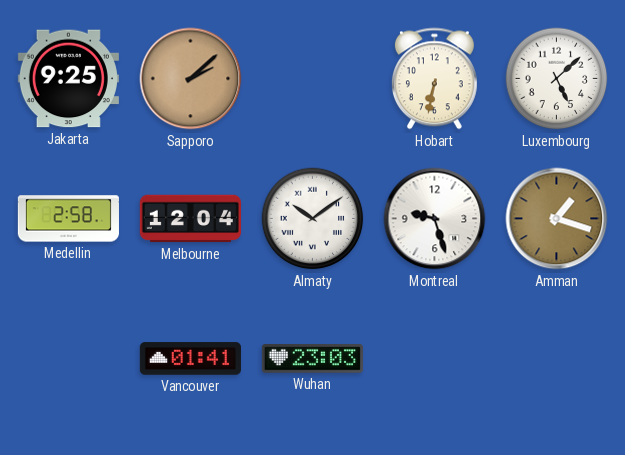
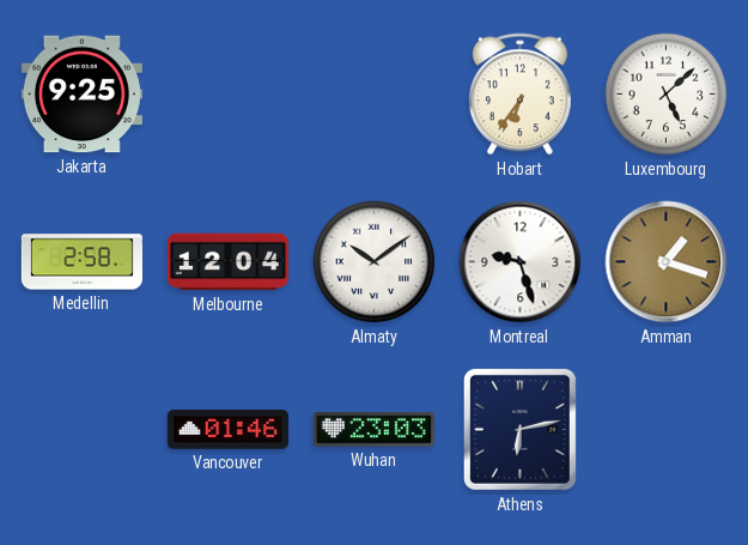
Sapporo: 2:08 -> none
Hobart: 6:32 -> 6:36
Vancouver: 01:41 -> 01:46
Athens: none -> 6:13
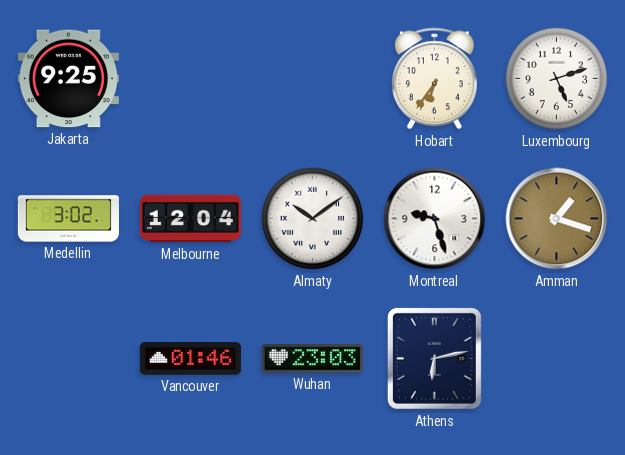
Luxembourg: 5:08 -> 5:12
Medellin: 2:58 -> 3:02
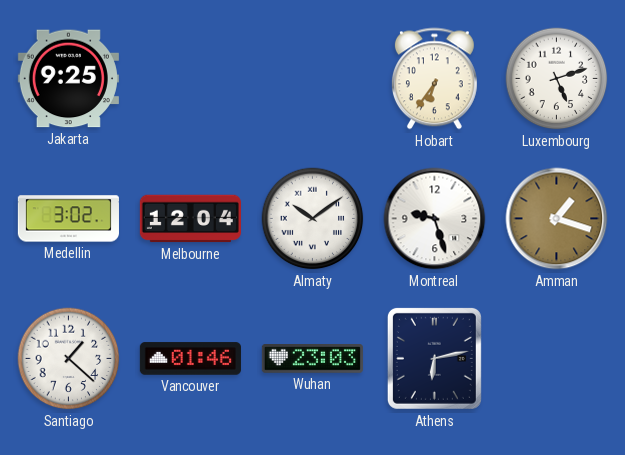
Santiago: none -> 1:22
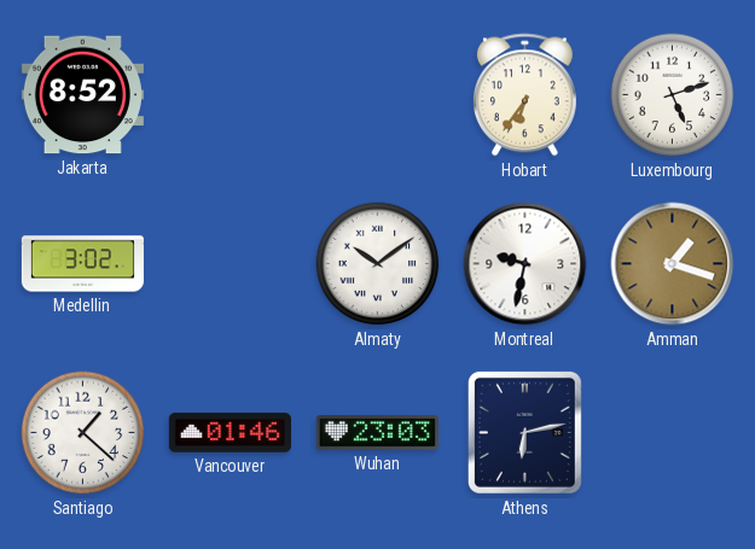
Jakarta: 9:25 -> 8:52
Melbourne: 12:04 -> none
Montreal: 9:27 -> 9:32
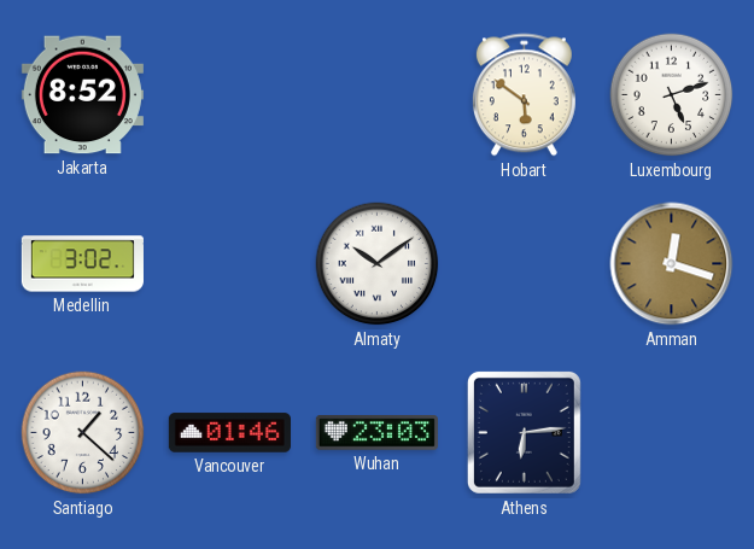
Hobart: 6:36 -> 5:51
Montreal: 9:32 -> none
Amman: 1:18 -> 12:18
Athens: 6:13 -> 6:14
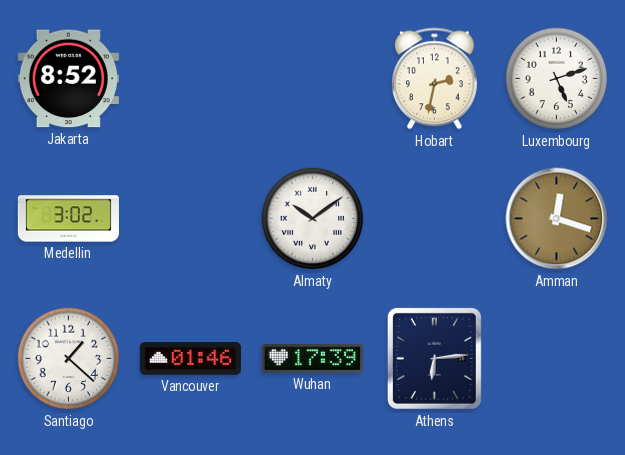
Hobart: 5:51 -> 2:32
Wuhan: 23:03 -> 17:39
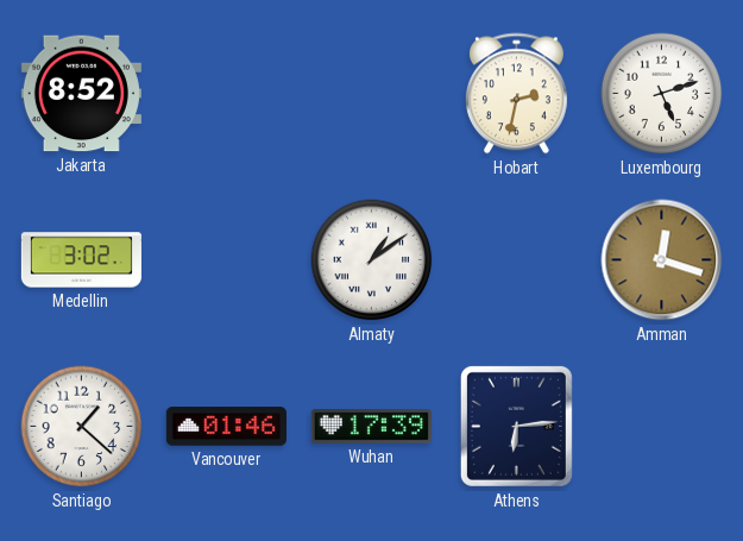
Almaty: 10:09 -> 1:09
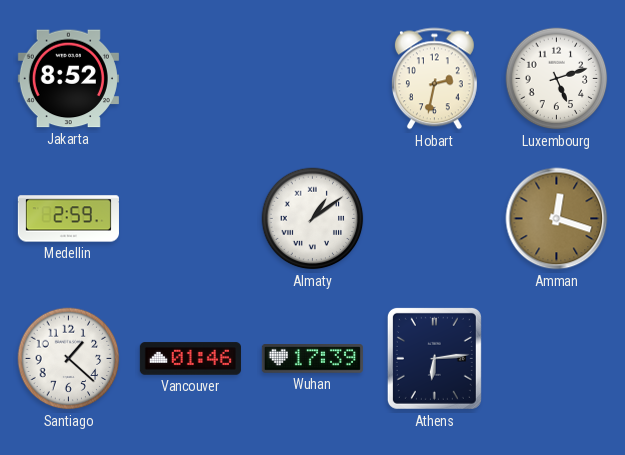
Medellin: 3:02 -> 2:59
